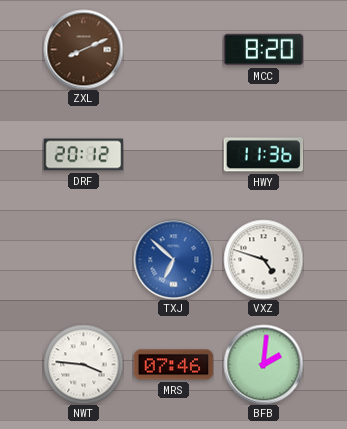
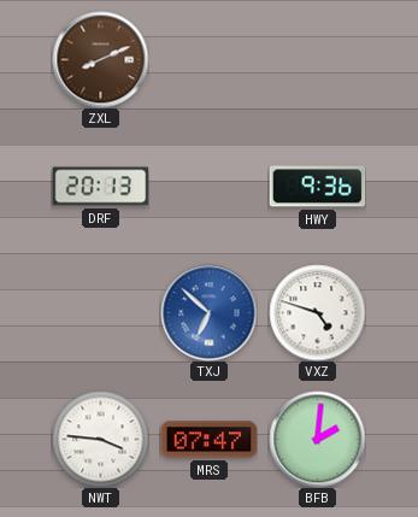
MCC: 8:20 -> none
DRF: 20:12 -> 20:13
HWY: 11:36 -> 9:36
MRS: 07:46 -> 07:47
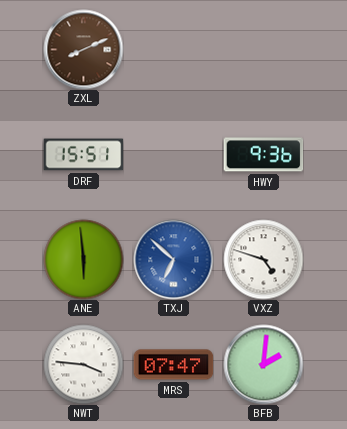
DRF: 20:13 -> 15:51
ANE: none -> 5:59
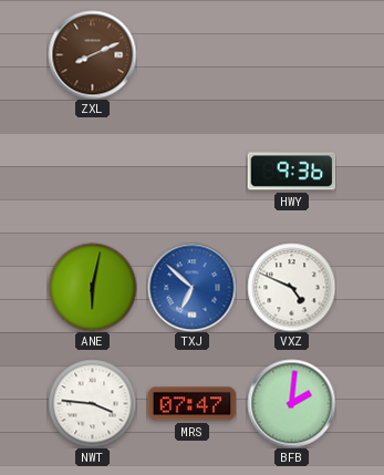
DRF: 15:51 -> none
ANE: 5:59 -> 6:02
VXZ: 4:48 -> 4:49
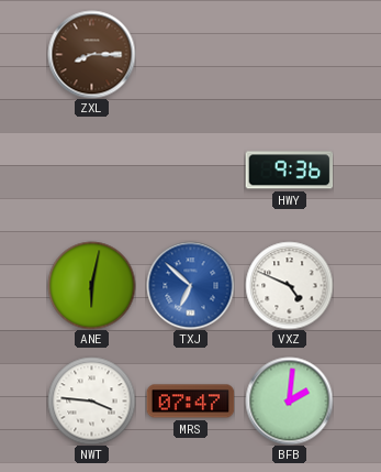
ZXL: 8:11 -> 8:15
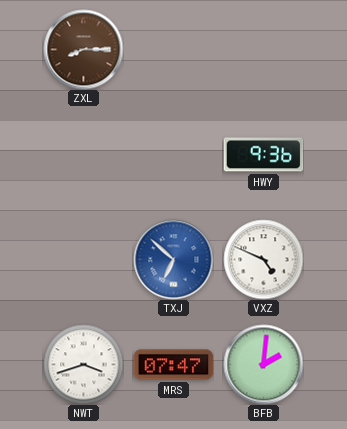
ANE: 6:02 -> none
NWT: 3:46 -> 3:42
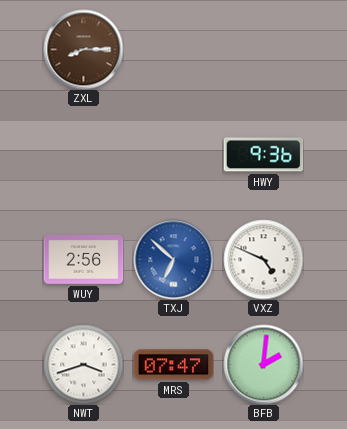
WUY: none -> 2:56
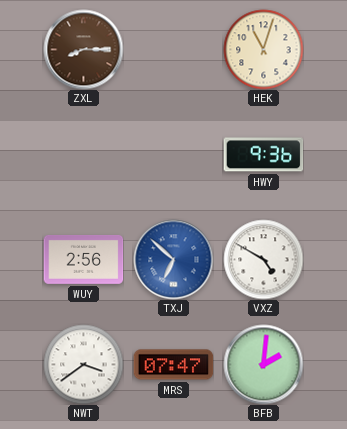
HEK: none -> 11:03
VXZ: 4:49 -> 4:50
NWT: 3:42 -> 3:39
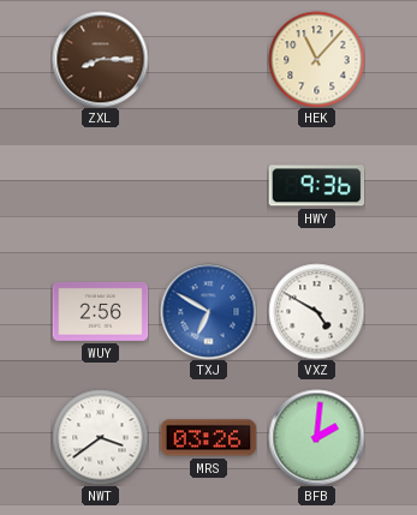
HEK: 11:03 -> 11:07
TXJ: 6:52 -> 6:50
MRS: 07:47 -> 03:26
